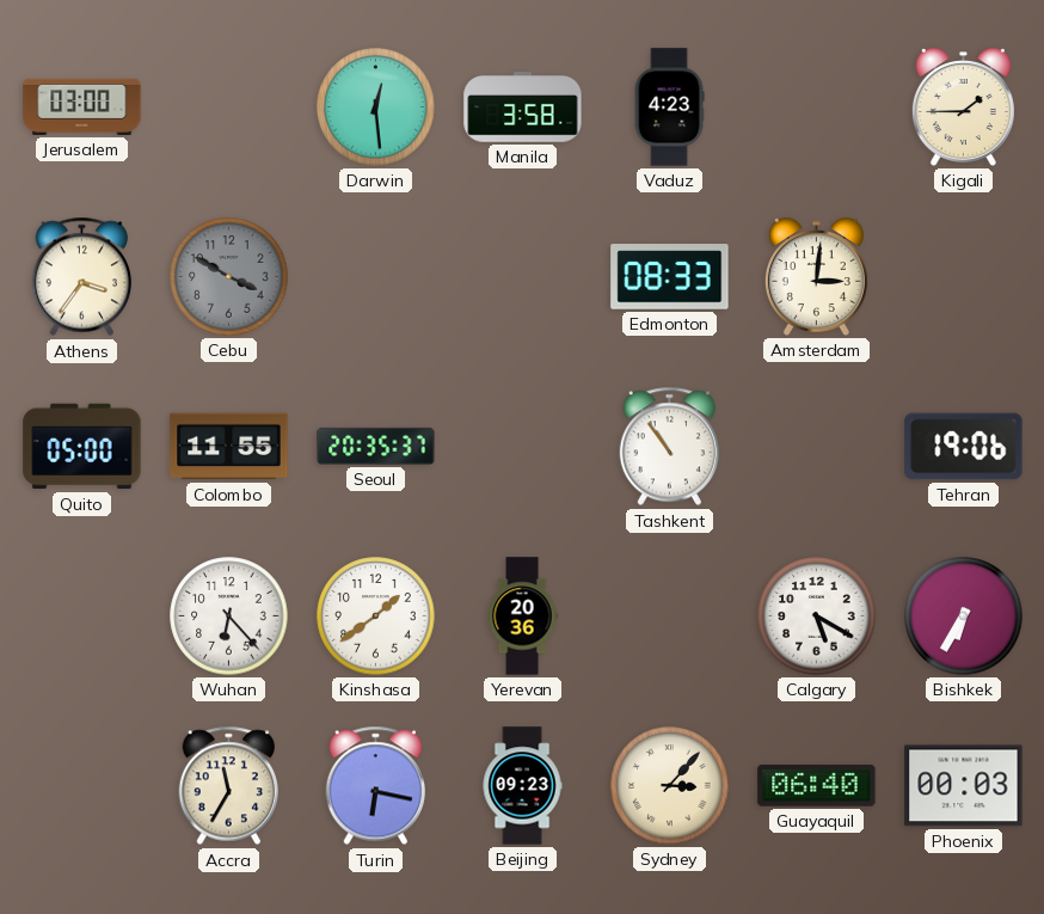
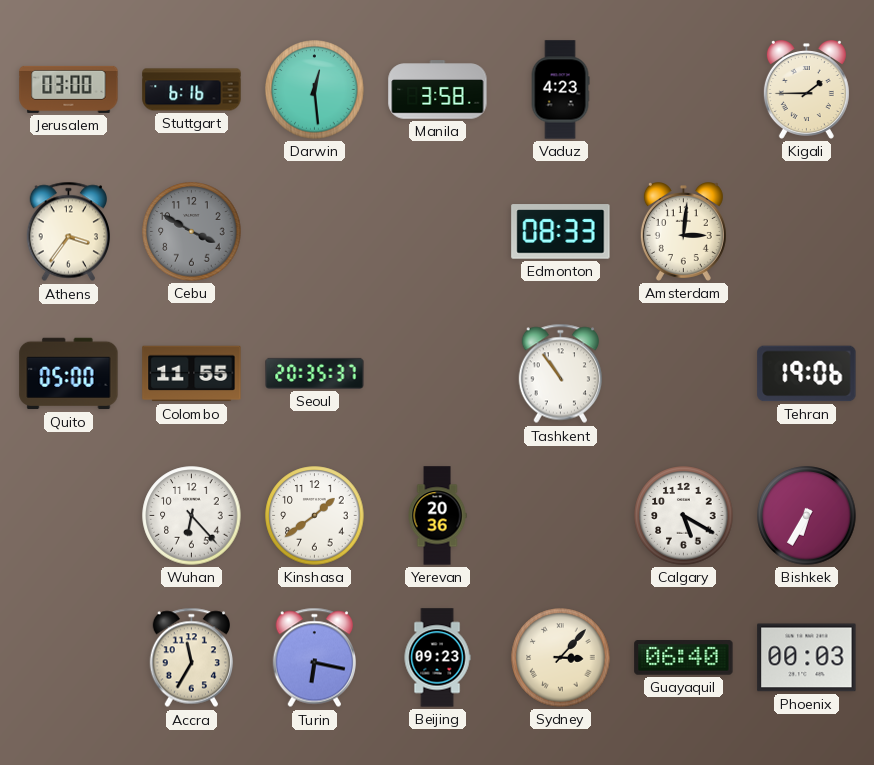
Stuttgart: none -> 6:16
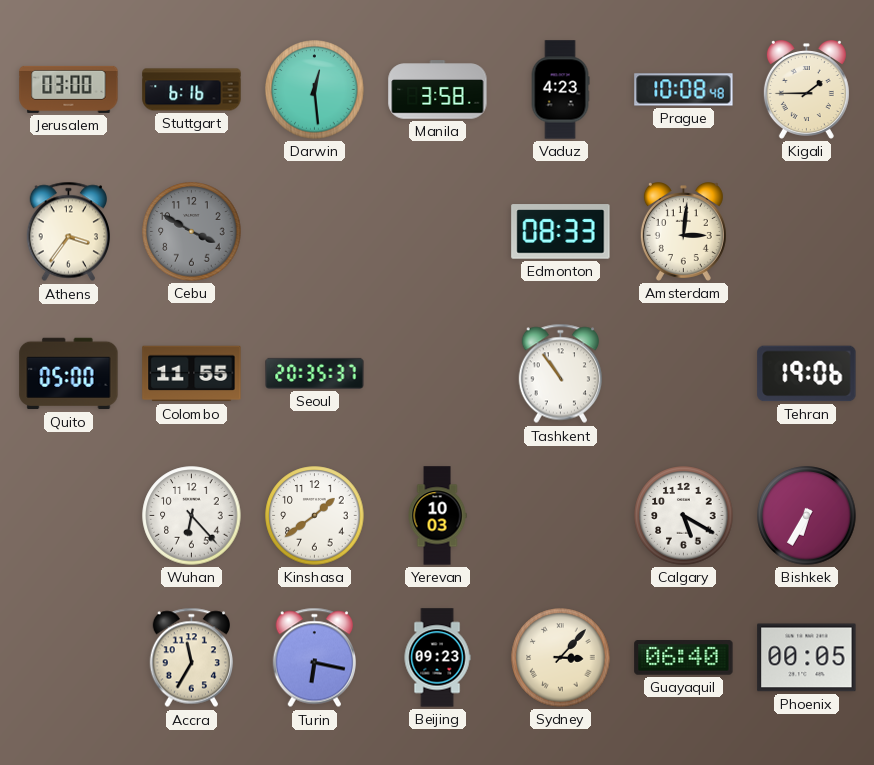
Prague: none -> 10:08
Yerevan: 20:36 -> 10:03
Phoenix: 00:03 -> 00:05
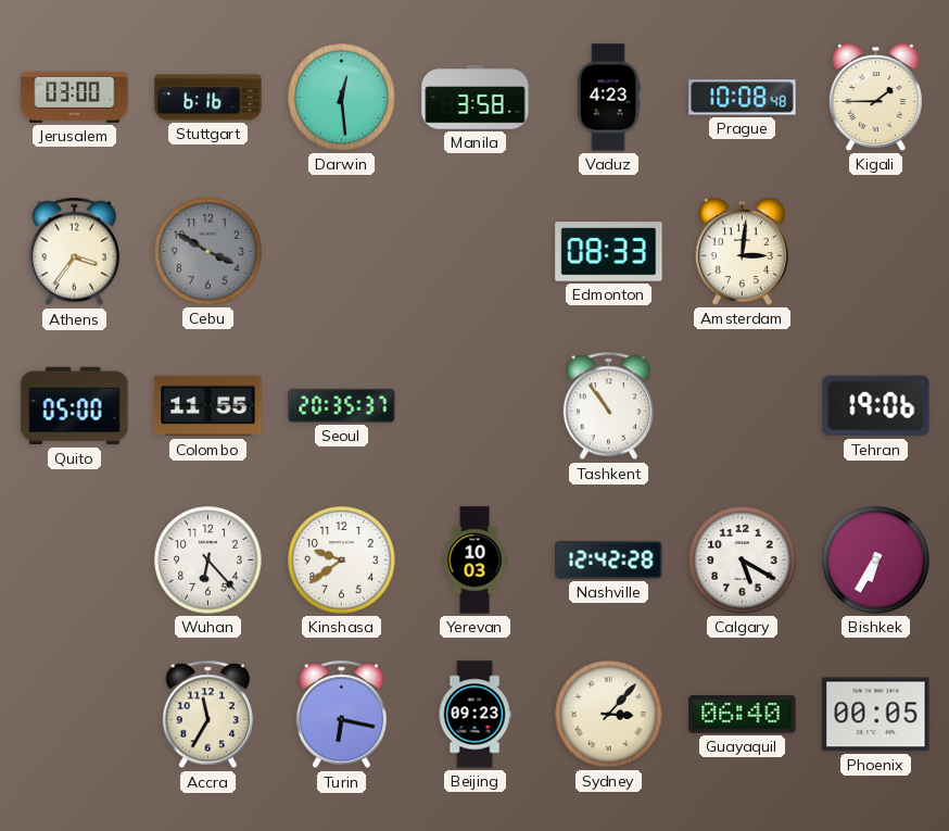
Kinshasa: 1:39 -> 9:39
Nashville: none -> 12:42
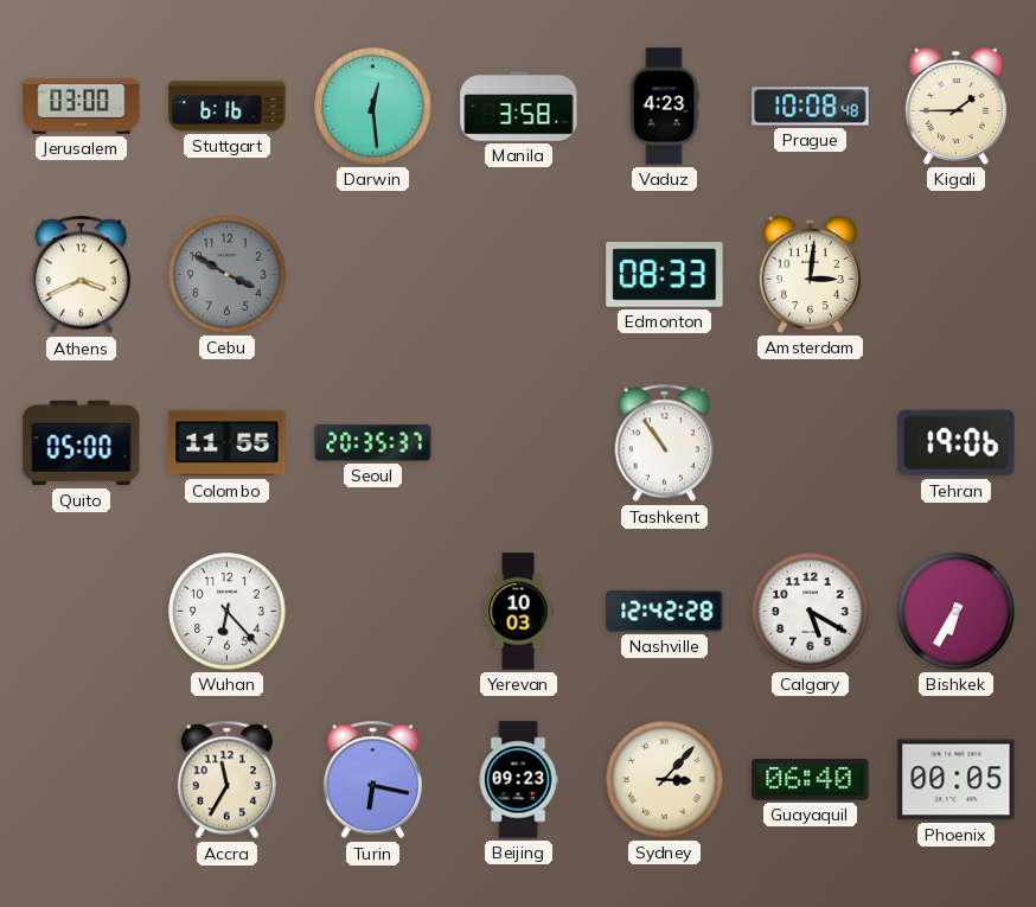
Athens: 3:36 -> 3:41
Kinshasa: 9:39 -> none
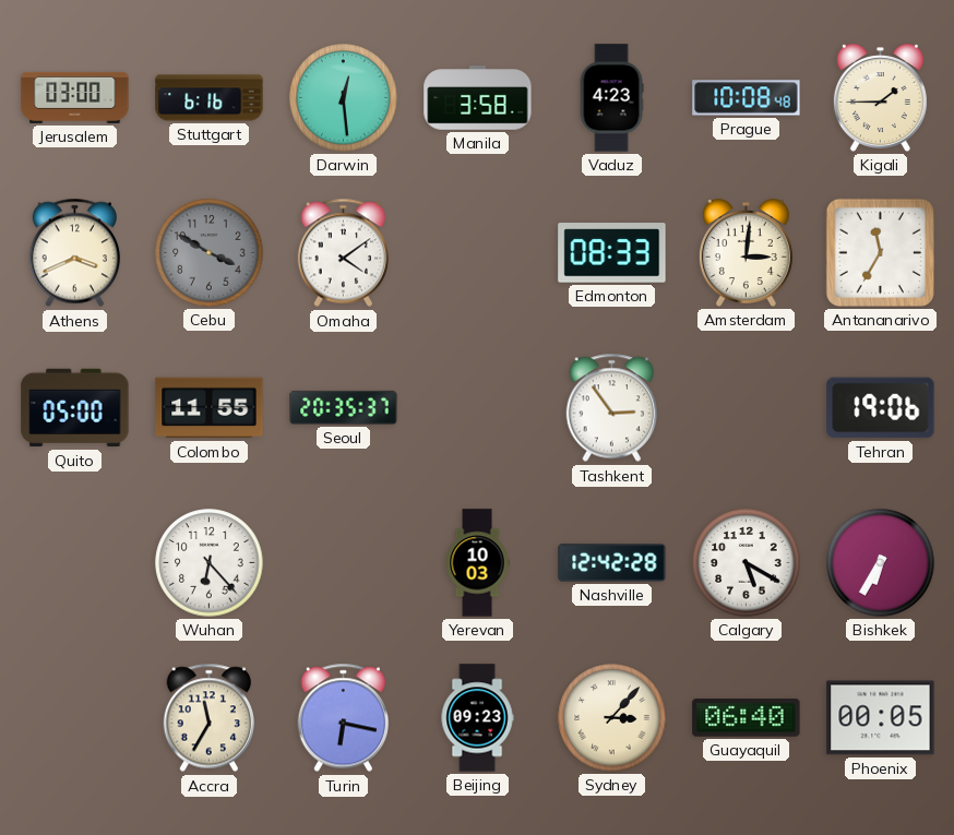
Omaha: none -> 4:09
Antananarivo: none -> 11:35
Tashkent: 10:54 -> 2:54
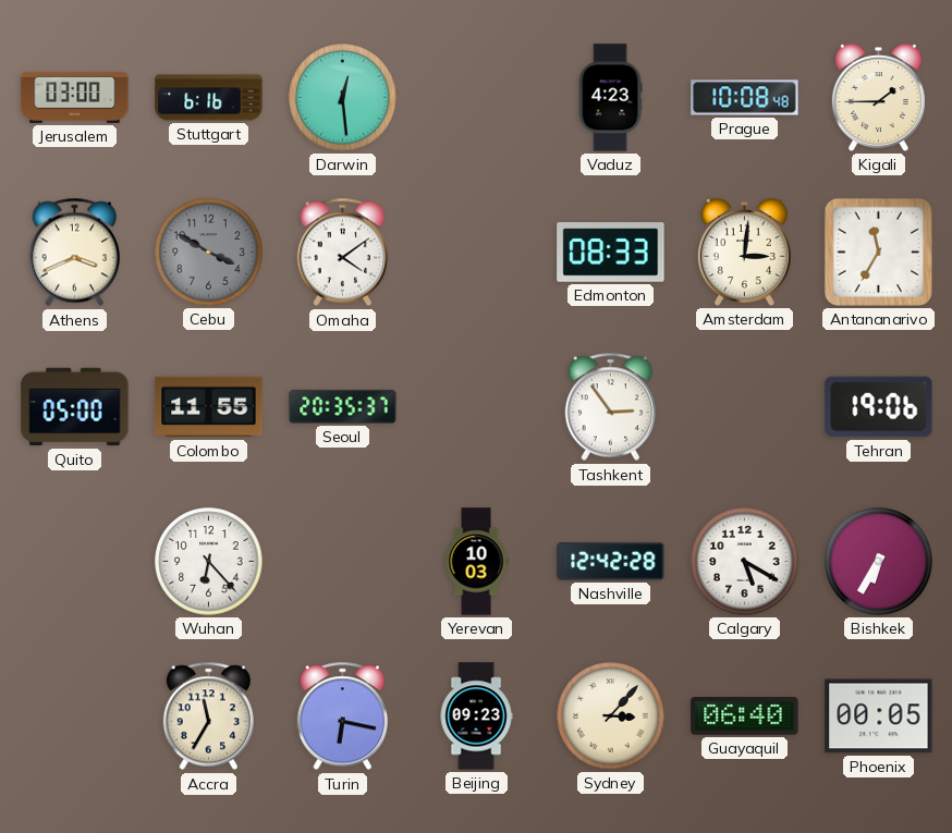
Manila: 3:58 -> none
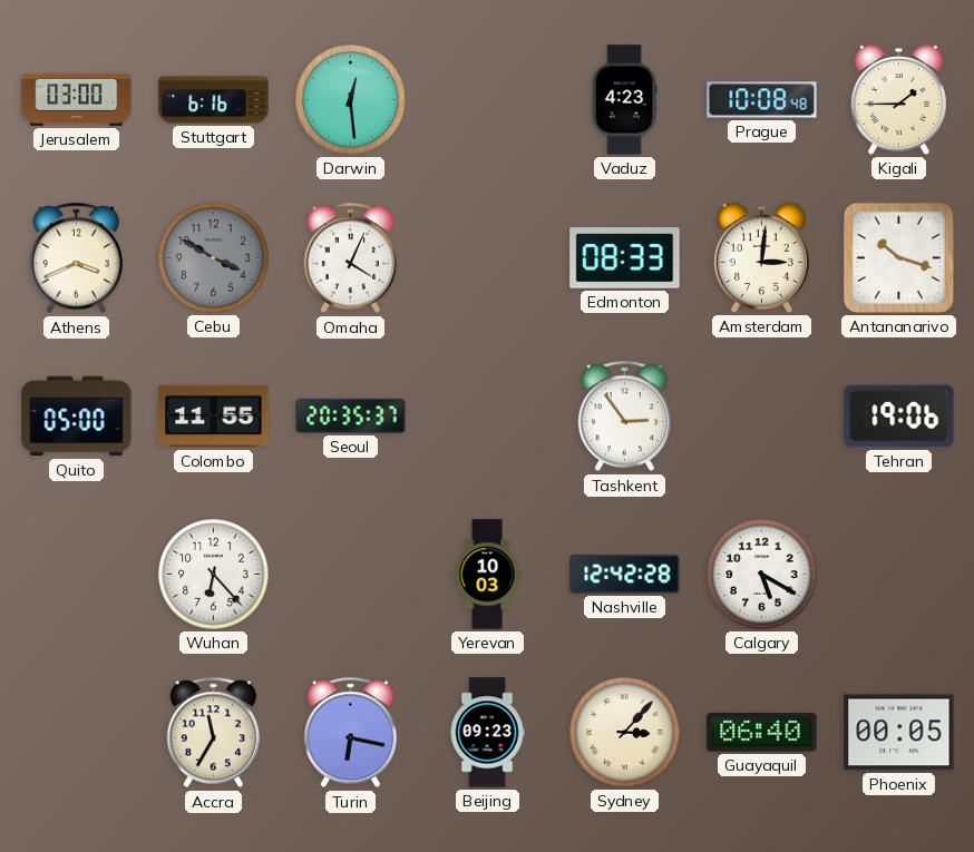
Omaha: 4:09 -> 4:04
Antananarivo: 11:35 -> 10:18
Bishkek: 6:35 -> none
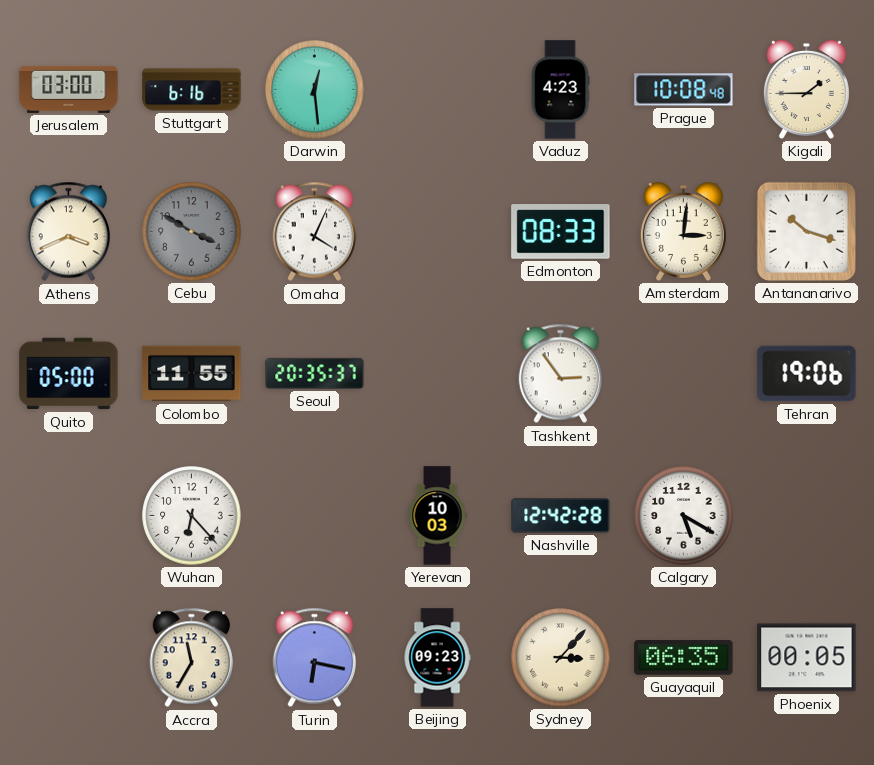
Guayaquil: 06:40 -> 06:35
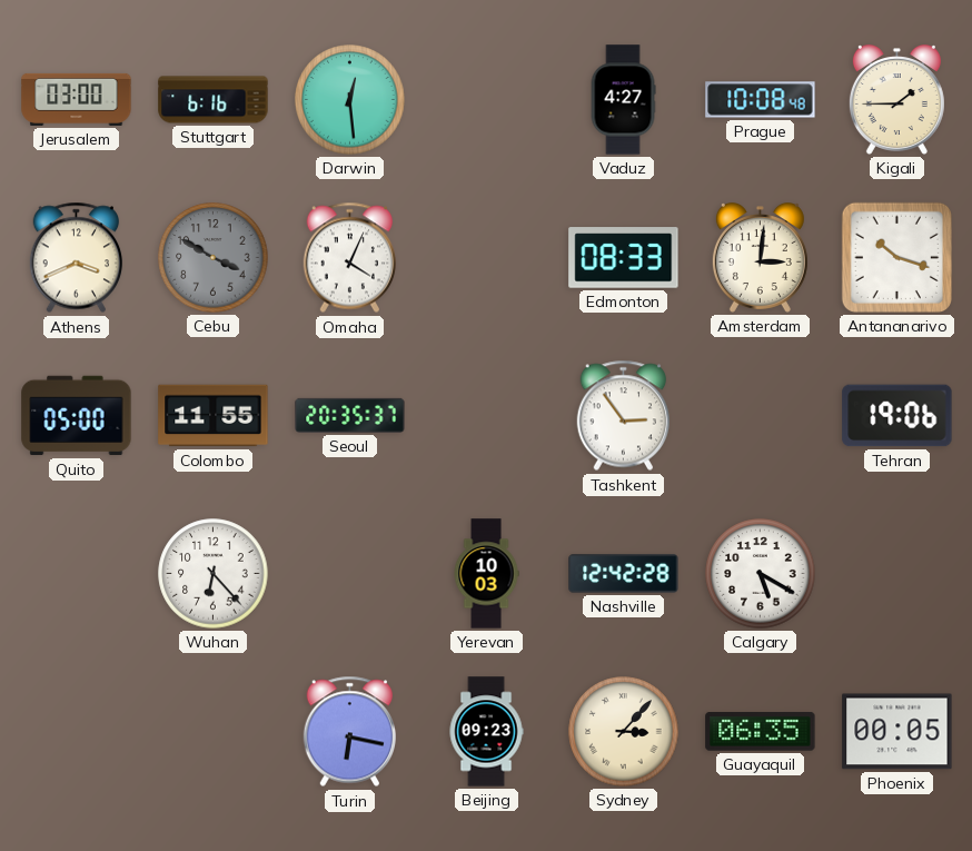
Vaduz: 4:23 -> 4:27
Accra: 11:35 -> none
